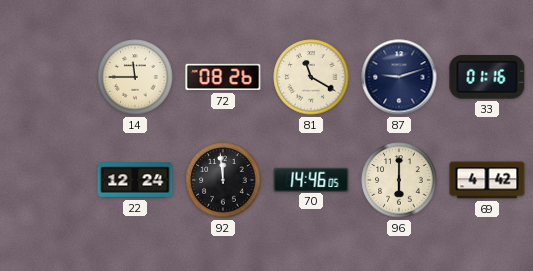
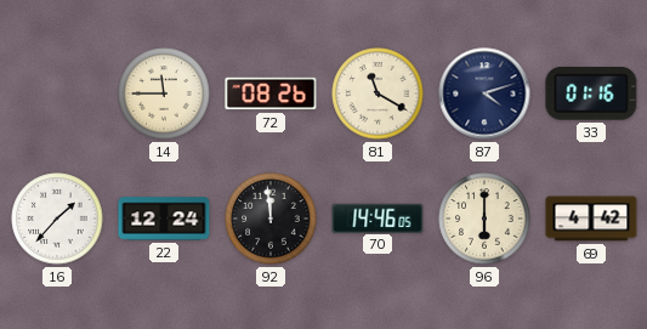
87: 9:12 -> 4:12
16: none -> 1:37
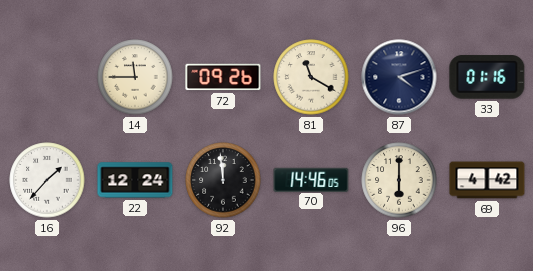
72: 08:26 -> 09:26
